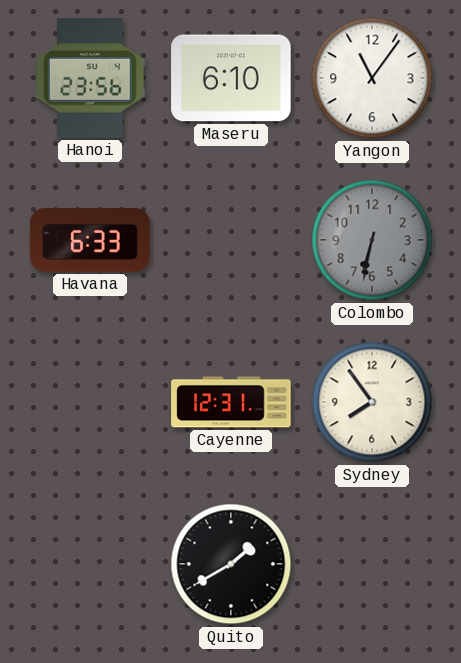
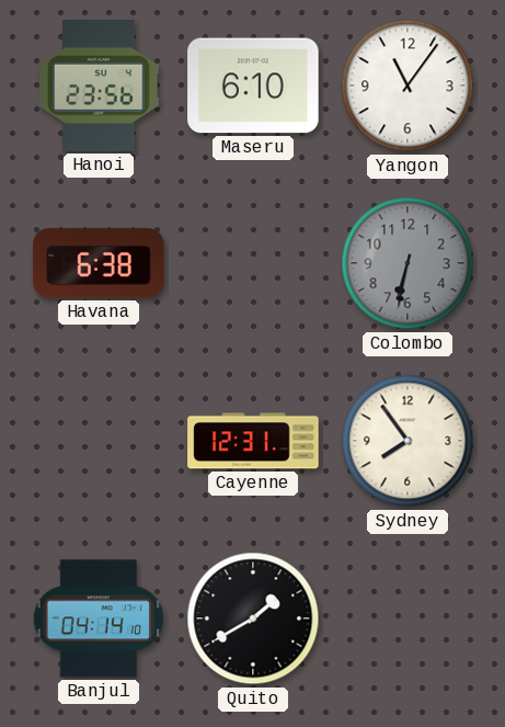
Havana: 6:33 -> 6:38
Banjul: none -> 04:14
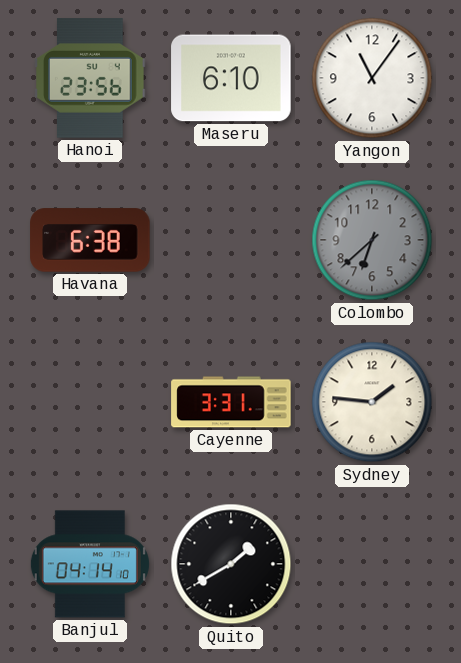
Colombo: 6:32 -> 6:38
Cayenne: 12:31 -> 3:31
Sydney: 7:54 -> 1:46
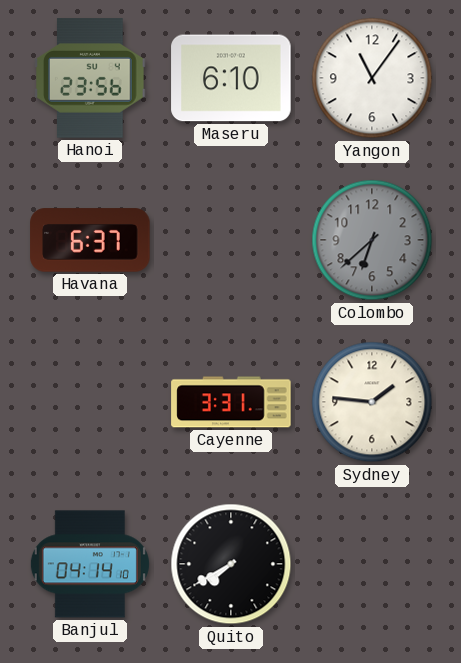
Havana: 6:38 -> 6:37
Quito: 1:40 -> 7:40
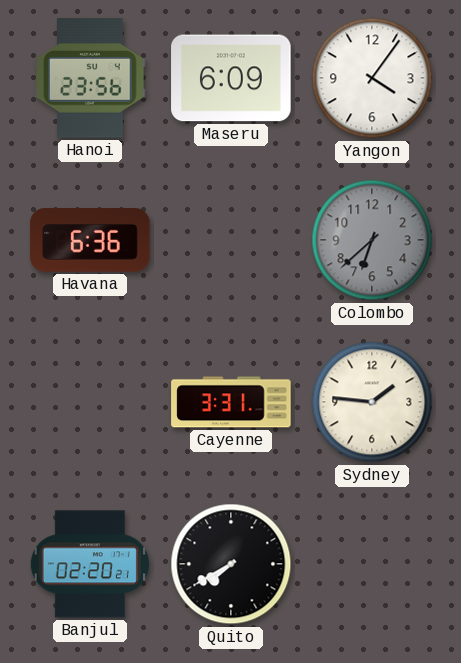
Maseru: 6:10 -> 6:09
Yangon: 11:06 -> 4:06
Havana: 6:37 -> 6:36
Banjul: 04:14 -> 02:20
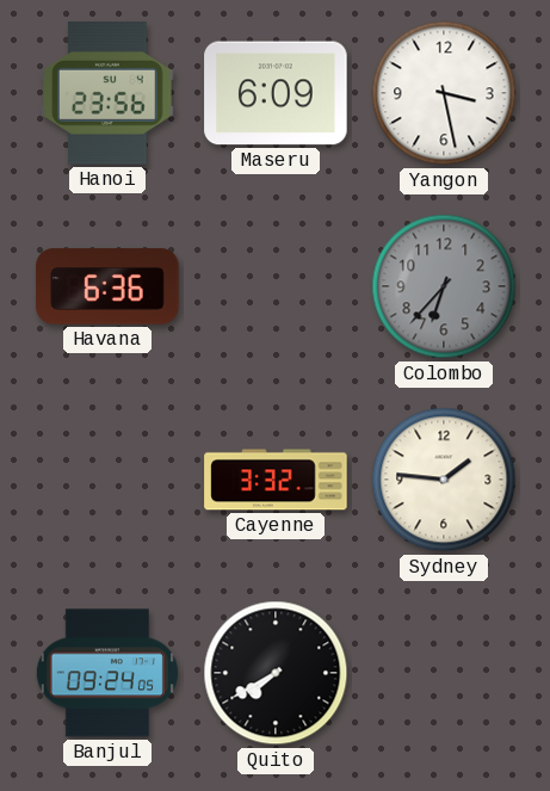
Yangon: 4:06 -> 3:28
Colombo: 6:38 -> 6:37
Cayenne: 3:31 -> 3:32
Banjul: 02:20 -> 09:24
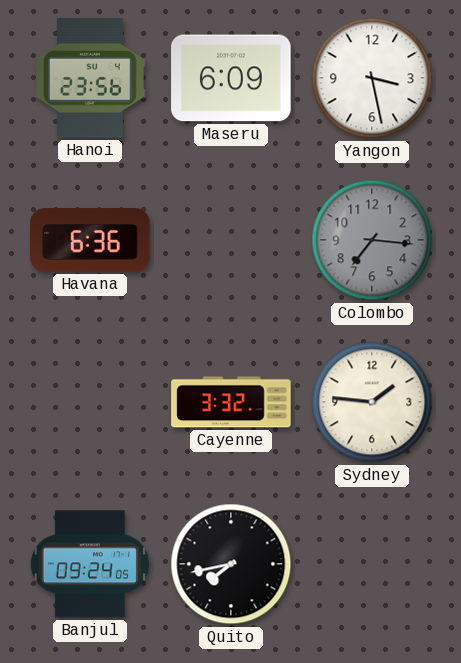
Colombo: 6:37 -> 7:16
Quito: 7:40 -> 7:43
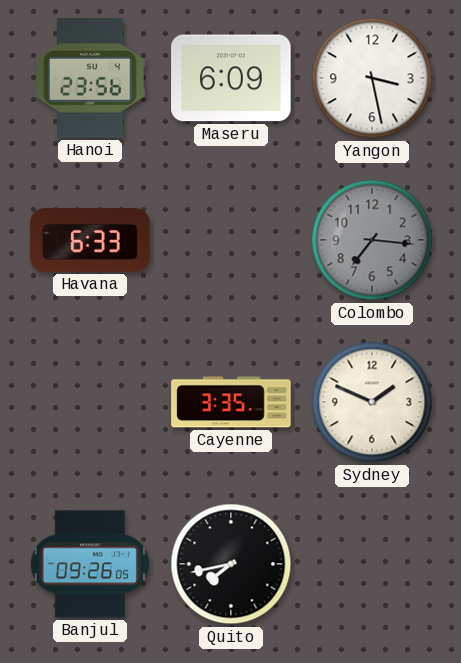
Havana: 6:36 -> 6:33
Cayenne: 3:32 -> 3:35
Sydney: 1:46 -> 1:49
Banjul: 09:24 -> 09:26
